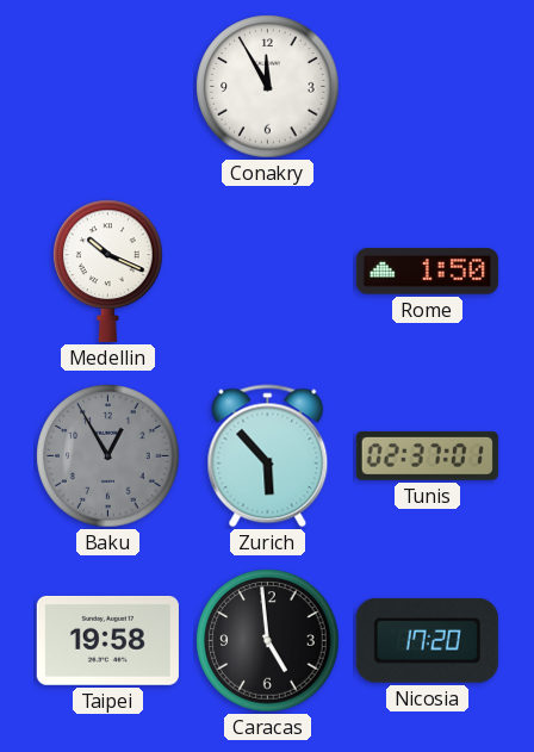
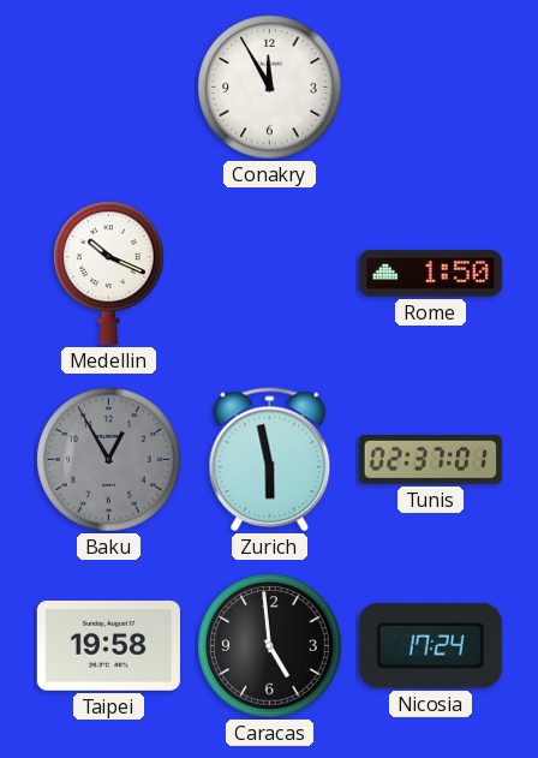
Zurich: 5:53 -> 5:58
Nicosia: 17:20 -> 17:24
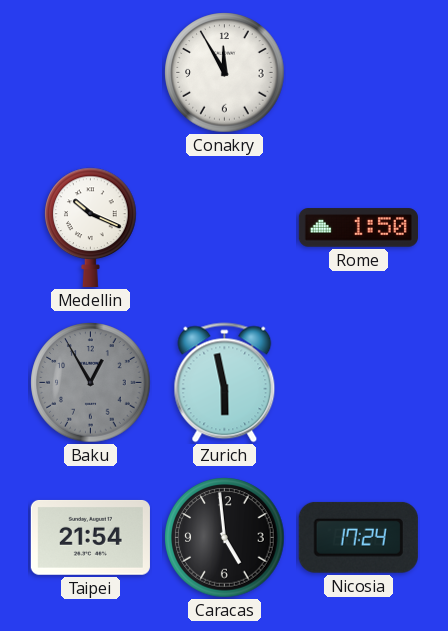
Tunis: 02:37 -> none
Taipei: 19:58 -> 21:54
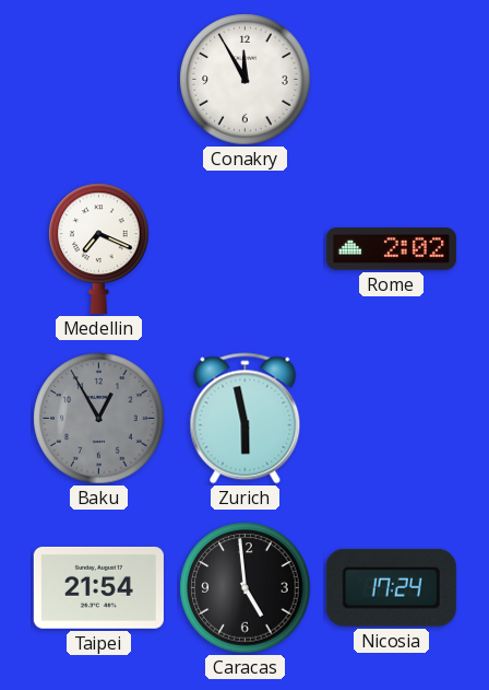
Medellin: 10:19 -> 7:19
Rome: 1:50 -> 2:02
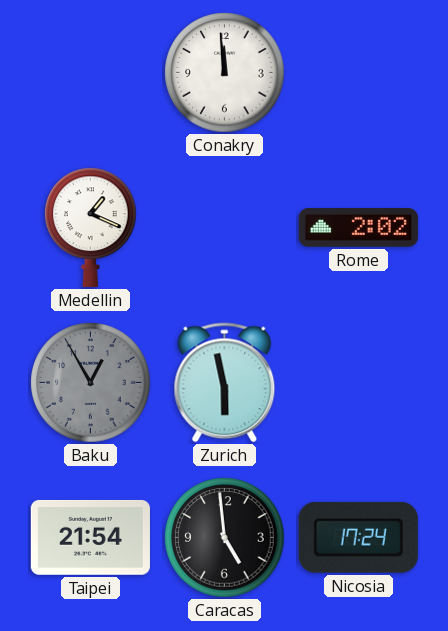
Conakry: 11:55 -> 11:59
Medellin: 7:19 -> 1:19
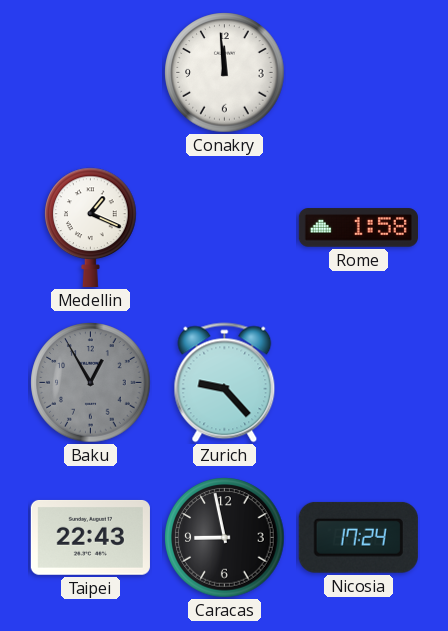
Rome: 2:02 -> 1:58
Zurich: 5:58 -> 9:23
Taipei: 21:54 -> 22:43
Caracas: 4:59 -> 8:58
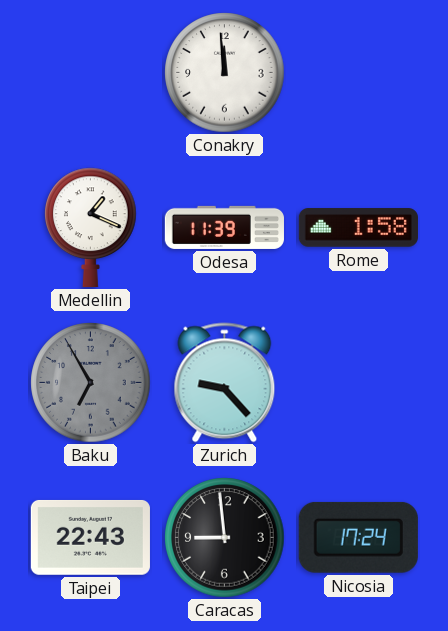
Odesa: none -> 11:39
Baku: 12:55 -> 6:55
Caracas: 8:58 -> 8:59
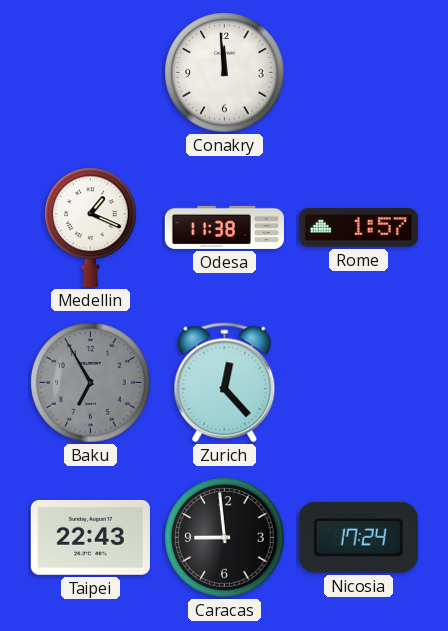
Odesa: 11:39 -> 11:38
Rome: 1:58 -> 1:57
Zurich: 9:23 -> 12:23
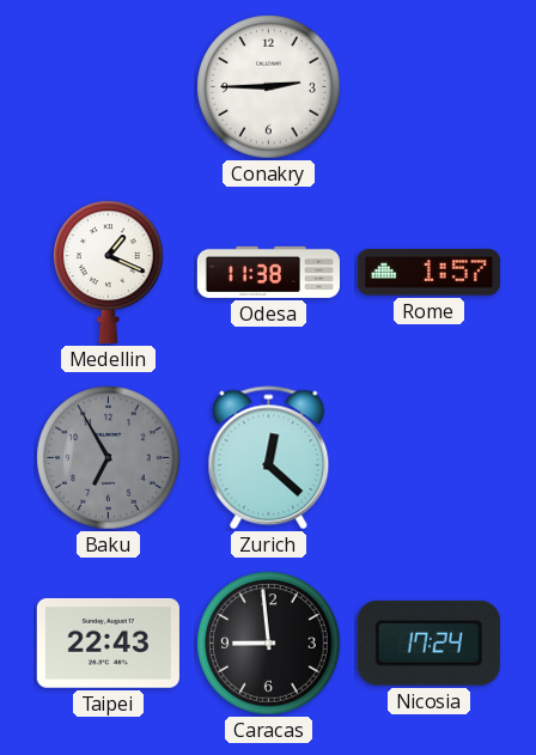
Conakry: 11:59 -> 2:45
Zurich: 12:23 -> 12:22
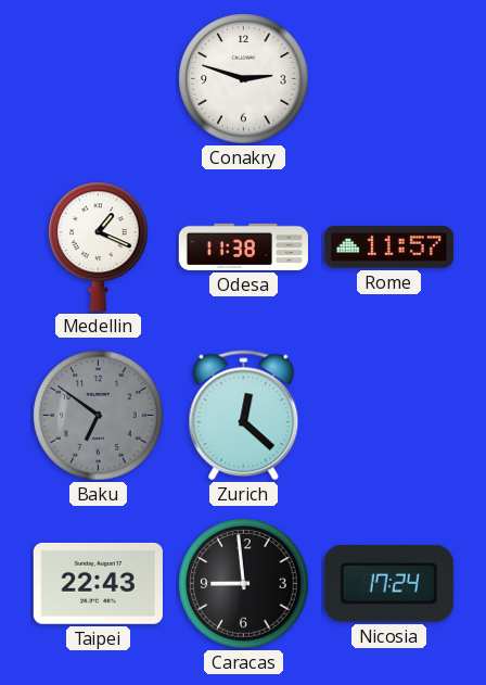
Conakry: 2:45 -> 2:48
Rome: 1:57 -> 11:57
Baku: 6:55 -> 6:51
